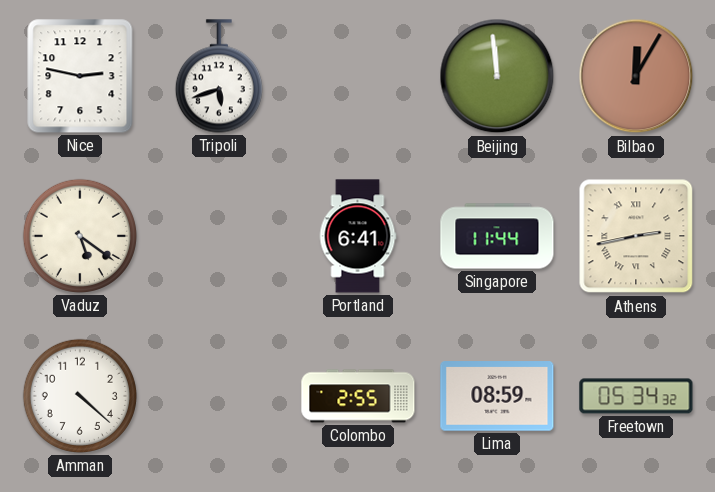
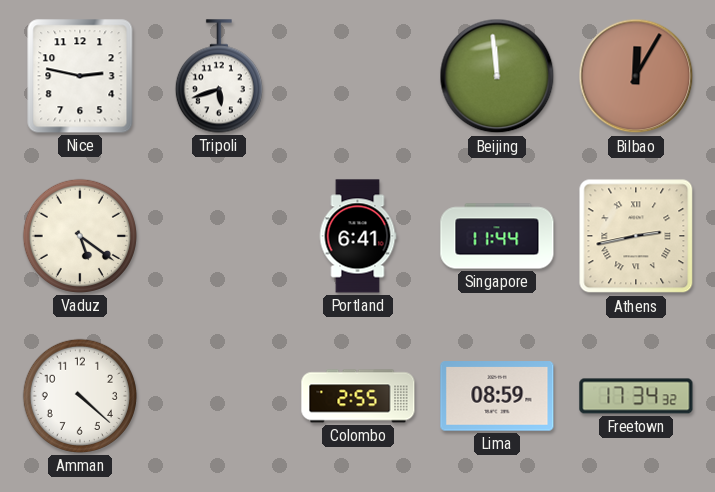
Freetown: 05:34 -> 17:34
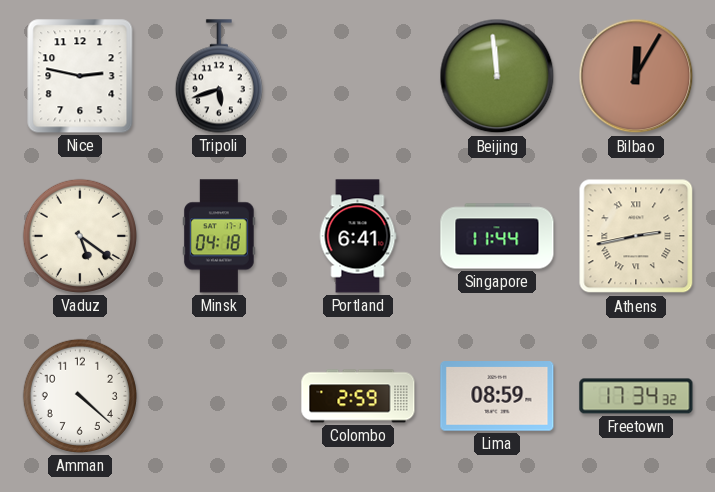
Minsk: none -> 04:18
Colombo: 2:55 -> 2:59
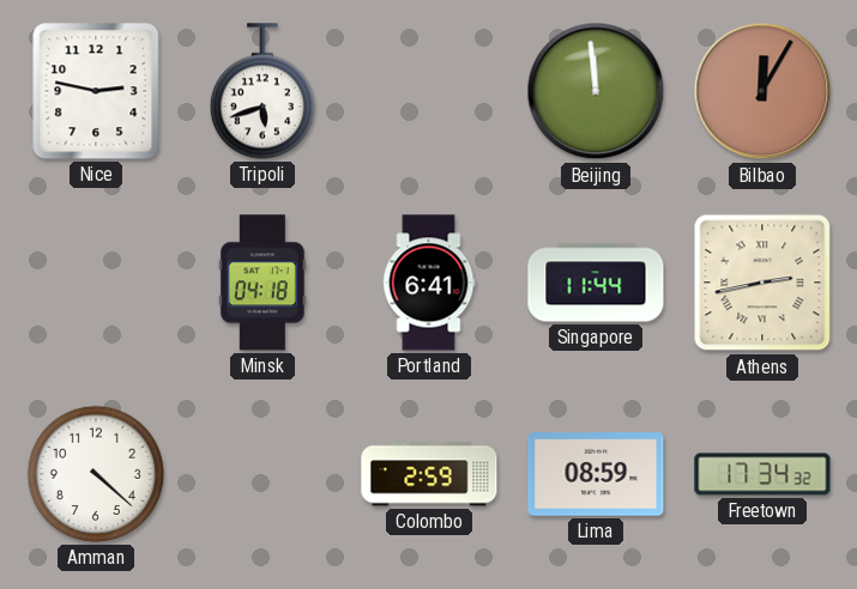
Vaduz: 5:21 -> none
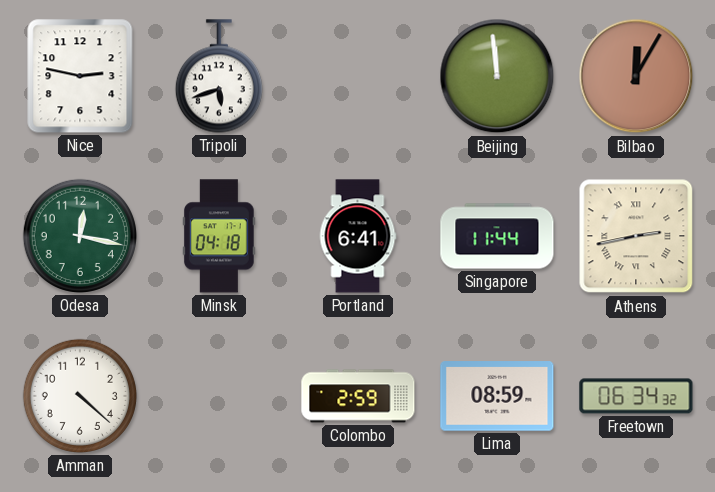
Odesa: none -> 12:17
Freetown: 17:34 -> 06:34
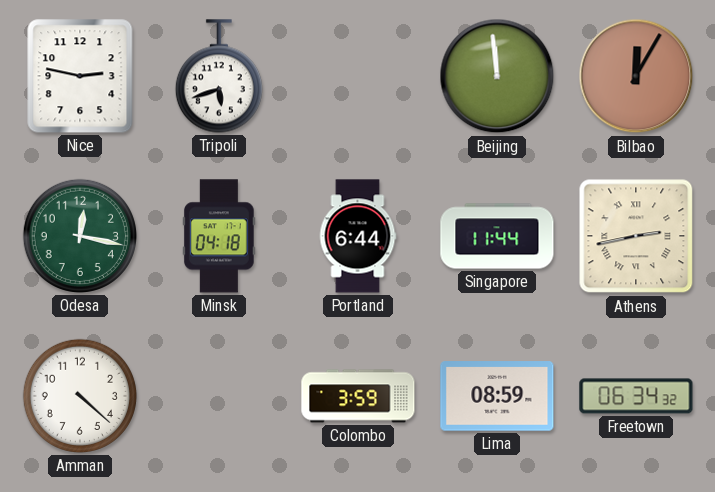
Portland: 6:41 -> 6:44
Colombo: 2:59 -> 3:59
